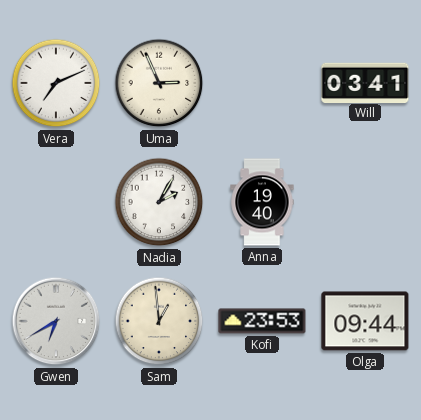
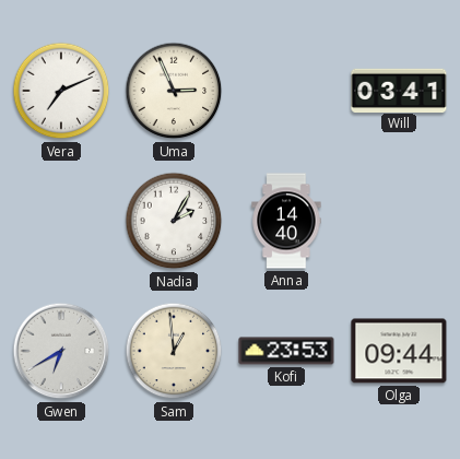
Anna: 19:40 -> 14:40
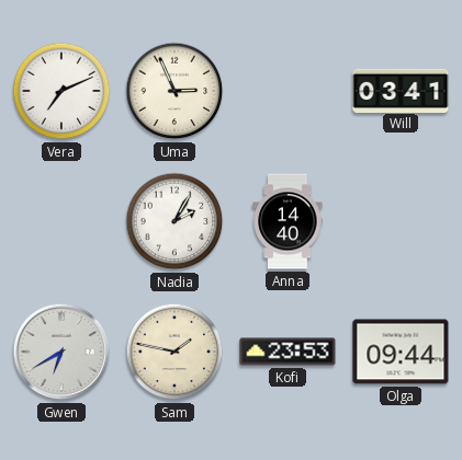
Sam: 12:59 -> 1:47
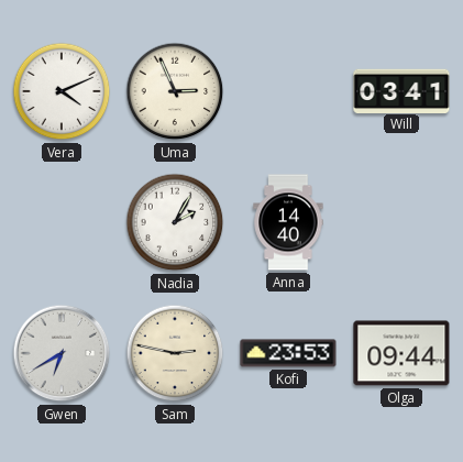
Vera: 7:11 -> 4:11
Sam: 1:47 -> 2:47
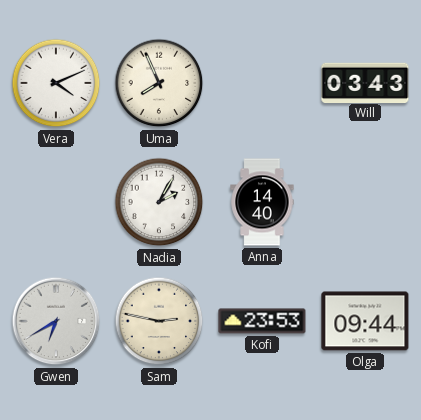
Uma: 2:56 -> 7:56
Will: 03:41 -> 03:43
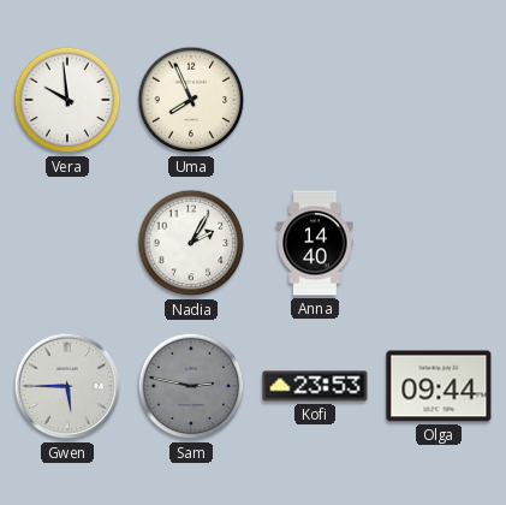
Vera: 4:11 -> 9:59
Will: 03:43 -> none
Gwen: 6:40 -> 5:45
Sam dial: cream -> grey
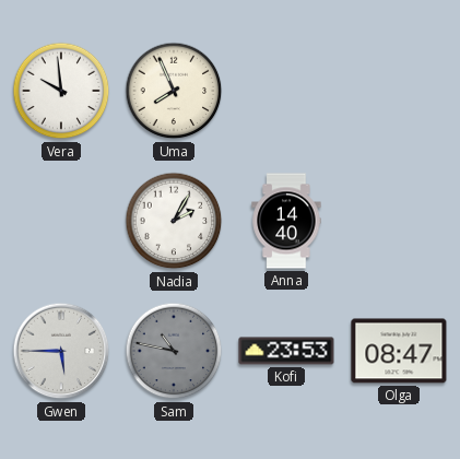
Sam: 2:47 -> 10:47
Olga: 09:44 -> 08:47
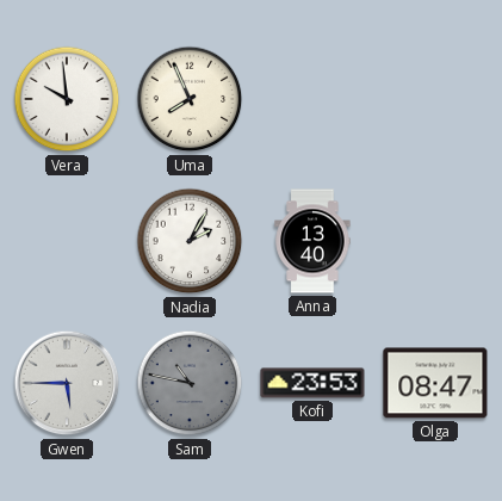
Anna: 14:40 -> 13:40
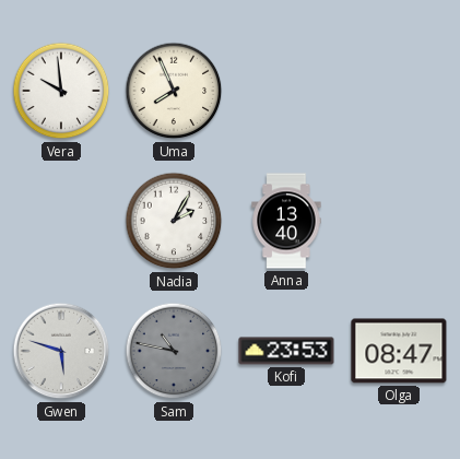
Gwen: 5:45 -> 5:48
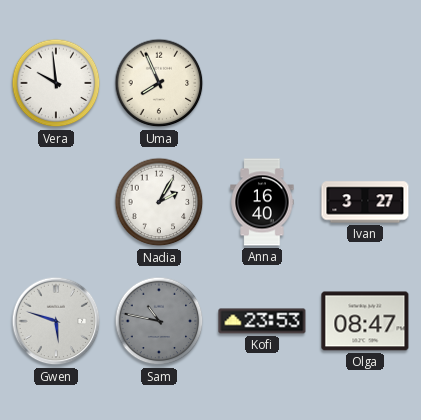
Anna: 13:40 -> 16:40
Ivan: none -> 3:27
